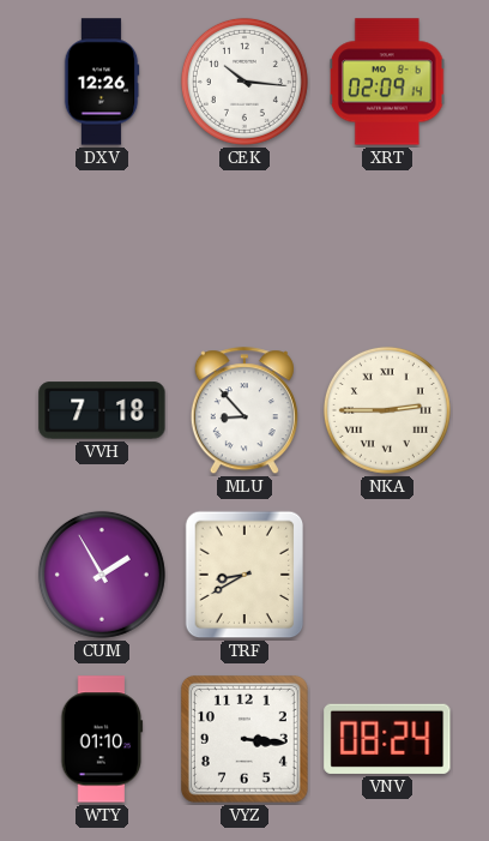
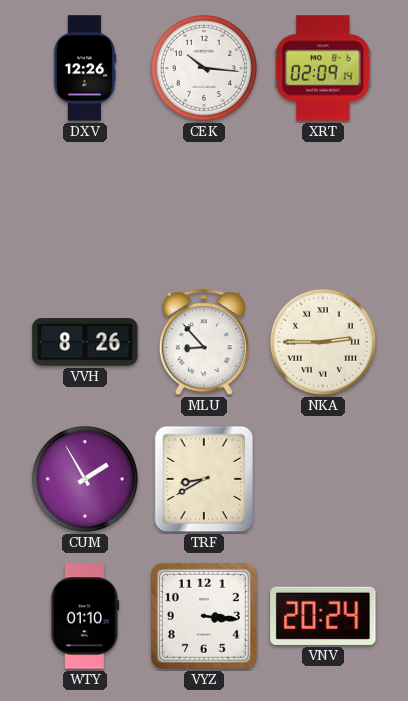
VVH: 7:18 -> 8:26
VNV: 08:24 -> 20:24
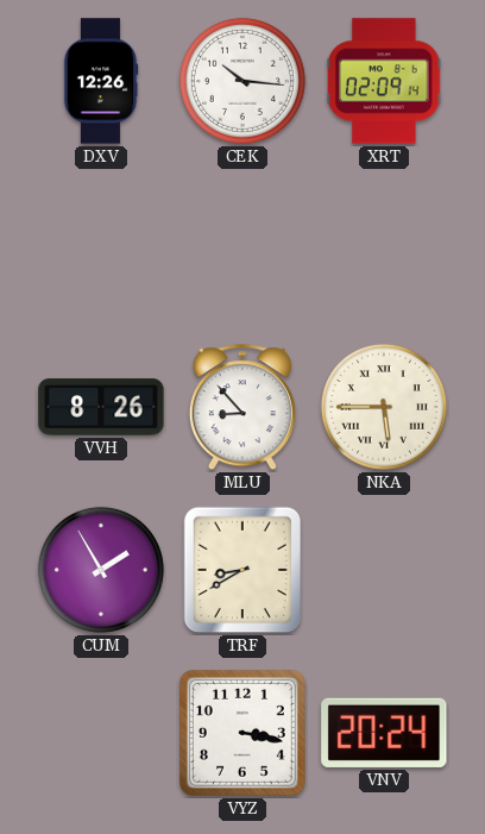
NKA: 2:45 -> 5:45
WTY: 01:10 -> none
VYZ: 3:16 -> 3:17
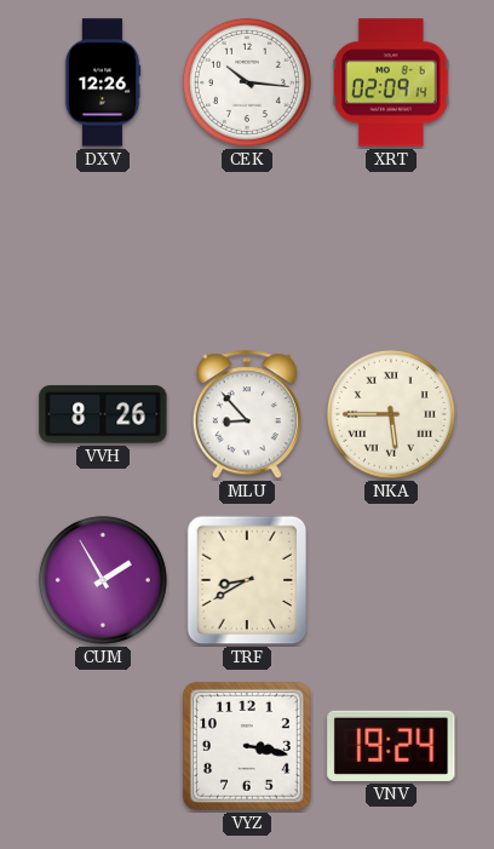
VNV: 20:24 -> 19:24
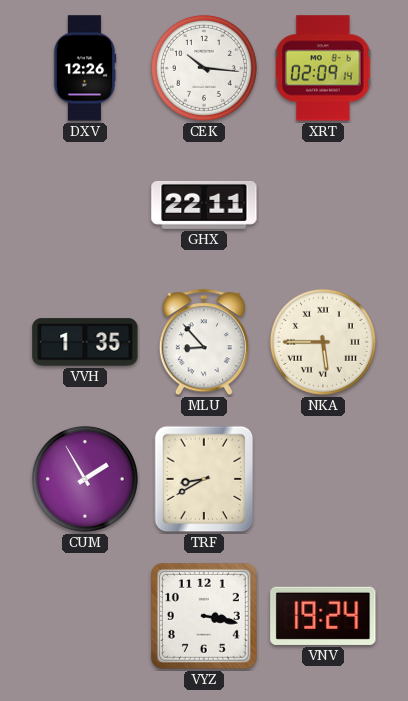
GHX: none -> 22:11
VVH: 8:26 -> 1:35
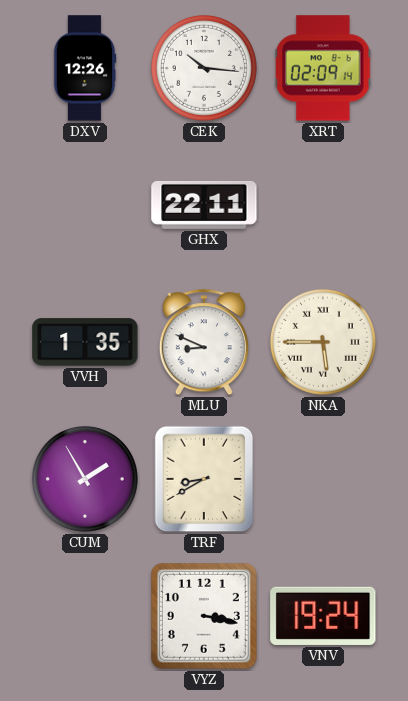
MLU: 8:53 -> 8:49
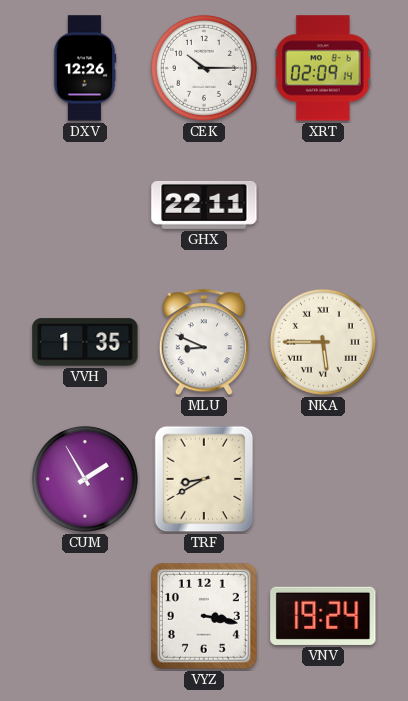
CEK: 10:16 -> 10:15
